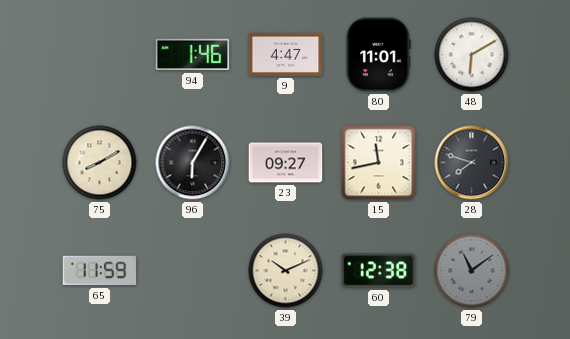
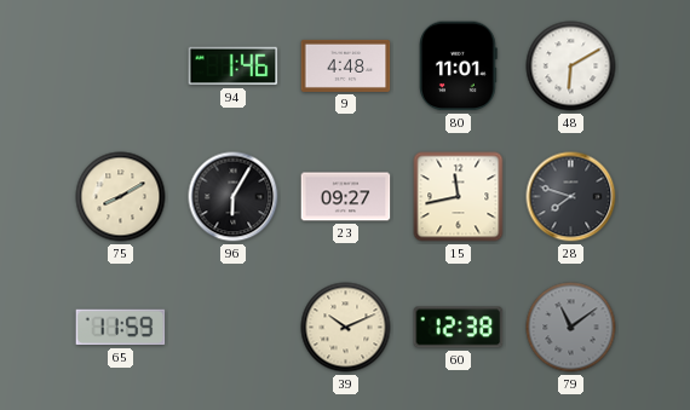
9: 4:47 -> 4:48
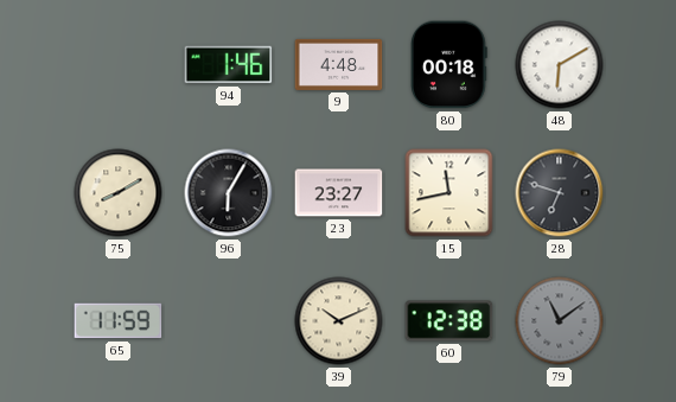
80: 11:01 -> 00:18
23: 09:27 -> 23:27
28: 7:48 -> 6:48
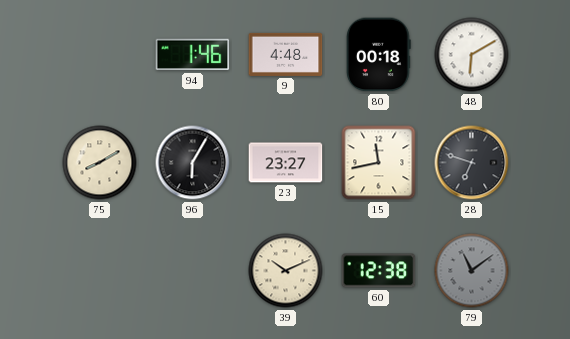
65: 11:59 -> none
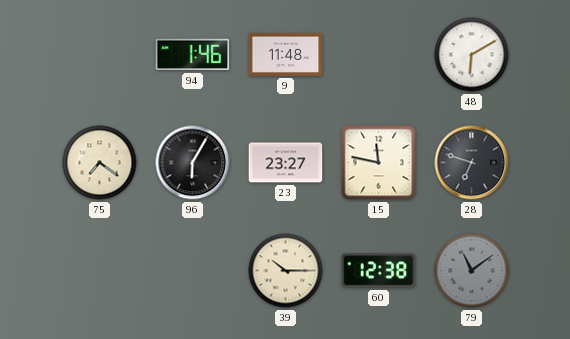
9: 4:48 -> 11:48
80: 00:18 -> none
75: 8:10 -> 7:21
15: 11:43 -> 11:47
39: 10:11 -> 10:15
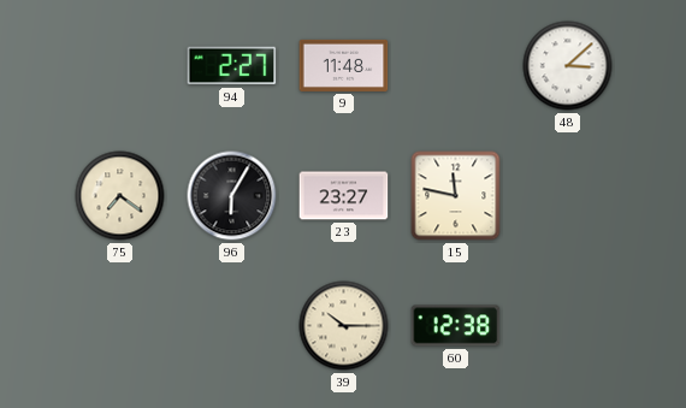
94: 1:46 -> 2:27
48: 6:10 -> 3:08
28: 6:48 -> none
79: 11:09 -> none
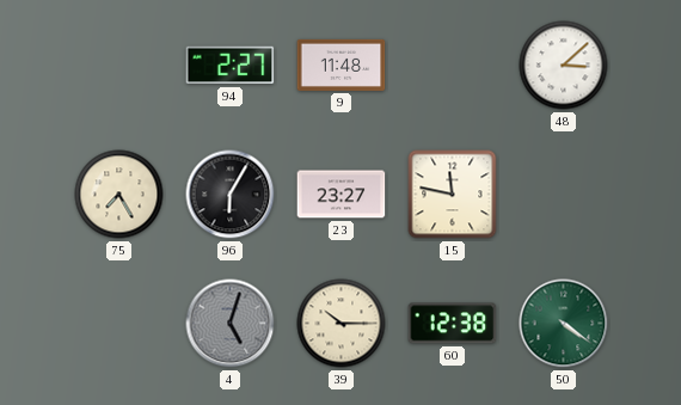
75: 7:21 -> 7:25
4: none -> 5:03
50: none -> 4:21
